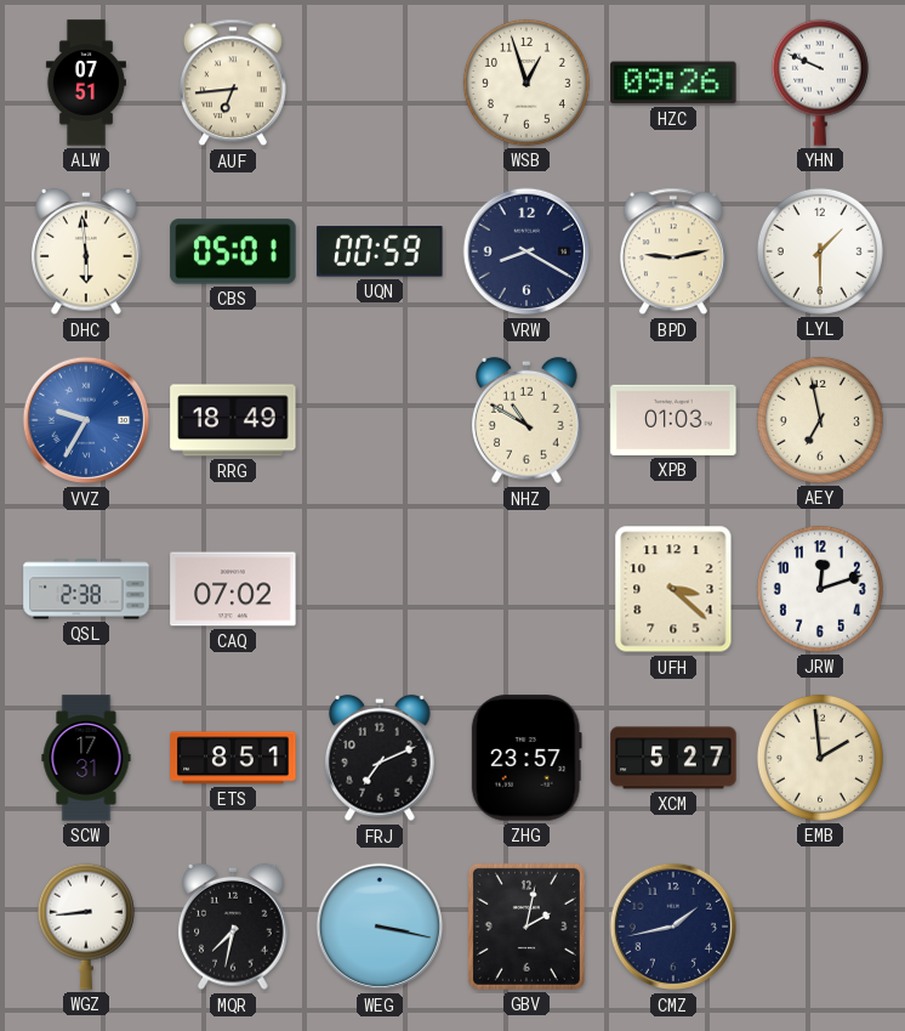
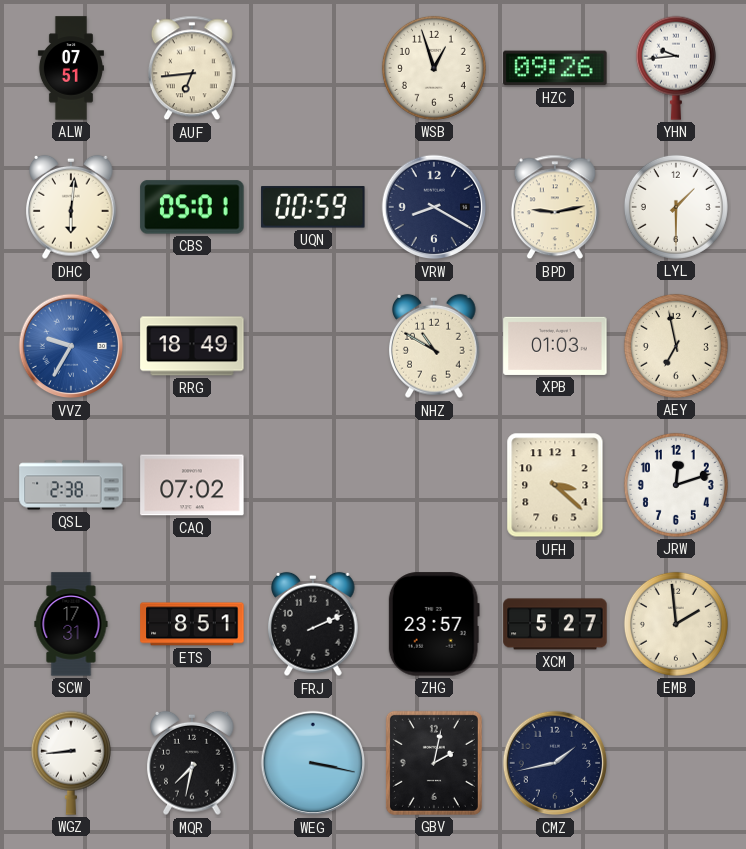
YHN: 9:49 -> 9:44
DHC: 5:59 -> 6:01
FRJ: 7:11 -> 2:11
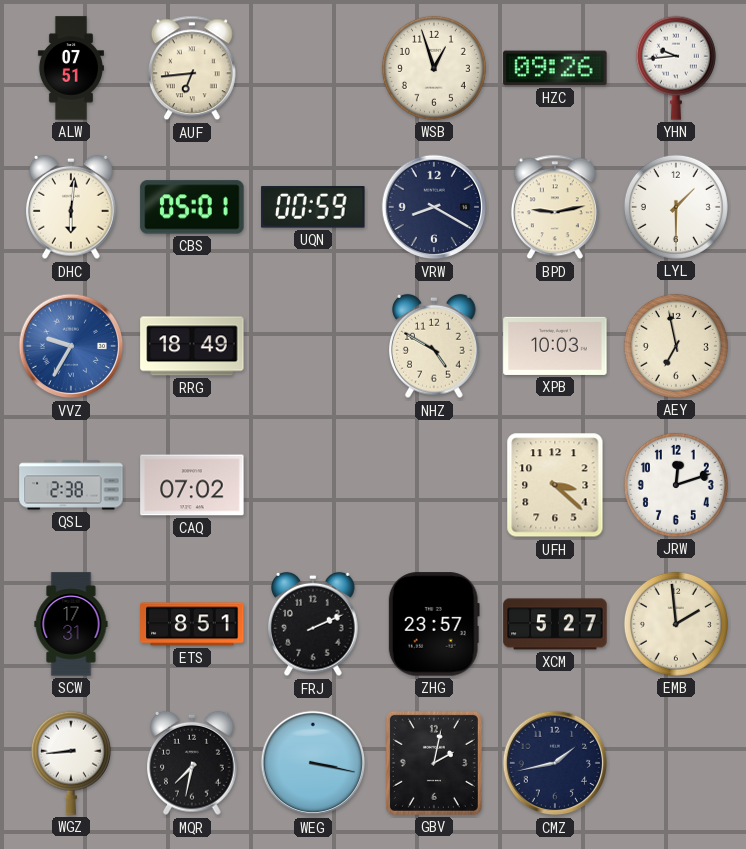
NHZ: 10:50 -> 4:50
XPB: 01:03 -> 10:03
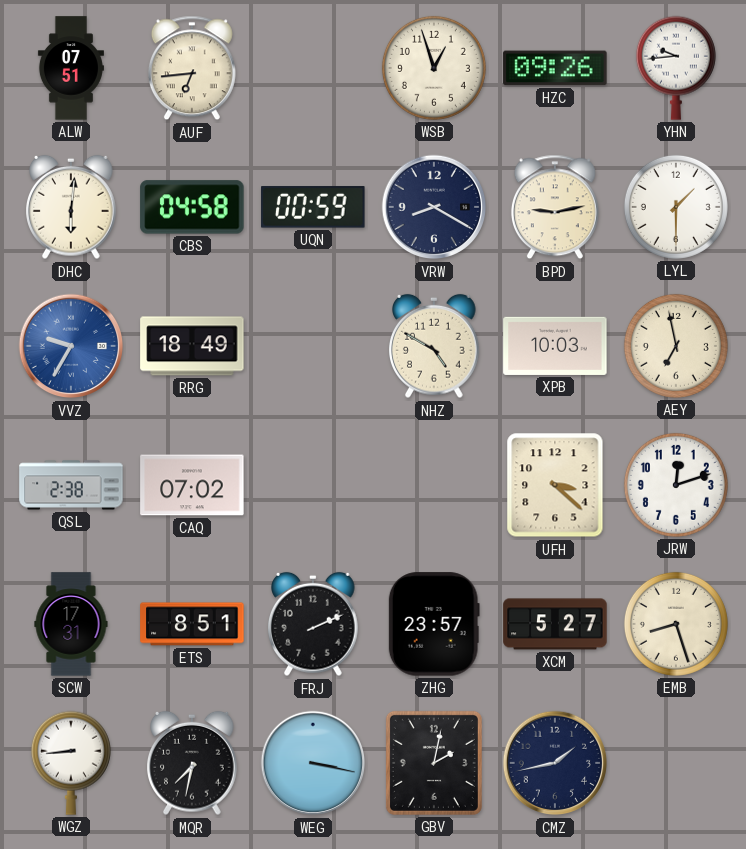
CBS: 05:01 -> 04:58
EMB: 1:59 -> 8:27
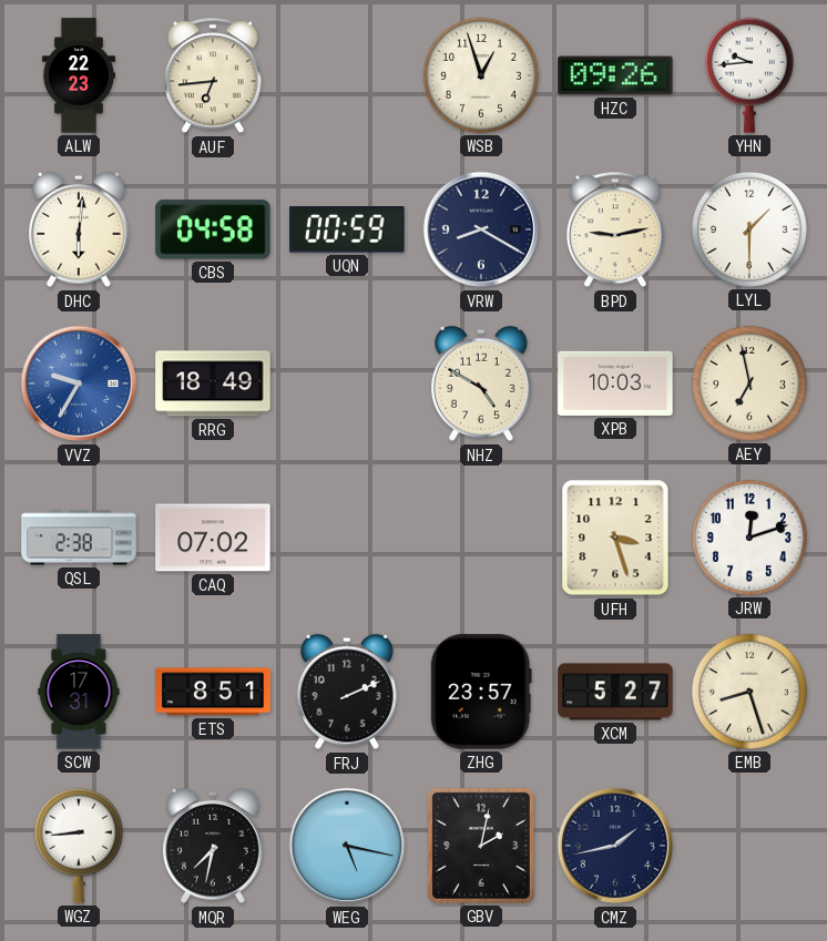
ALW: 07:51 -> 22:23
UFH: 3:22 -> 3:27
WEG: 3:17 -> 5:17
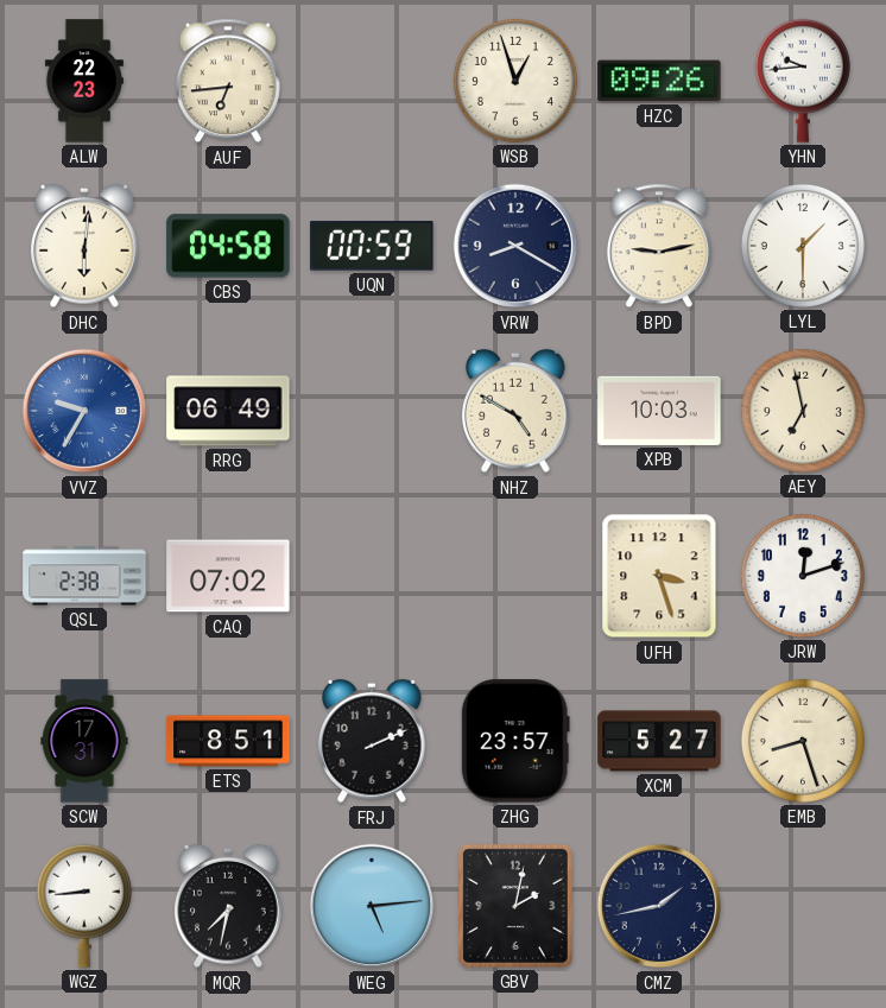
RRG: 18:49 -> 06:49
WEG: 5:17 -> 5:14
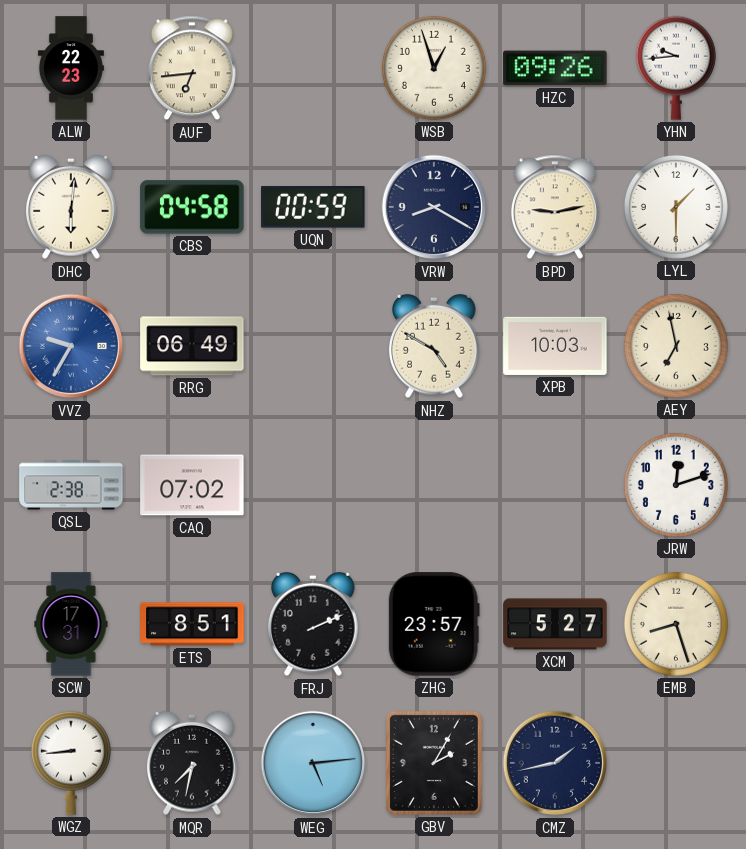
UFH: 3:27 -> none
GBV: 2:02 -> 2:05
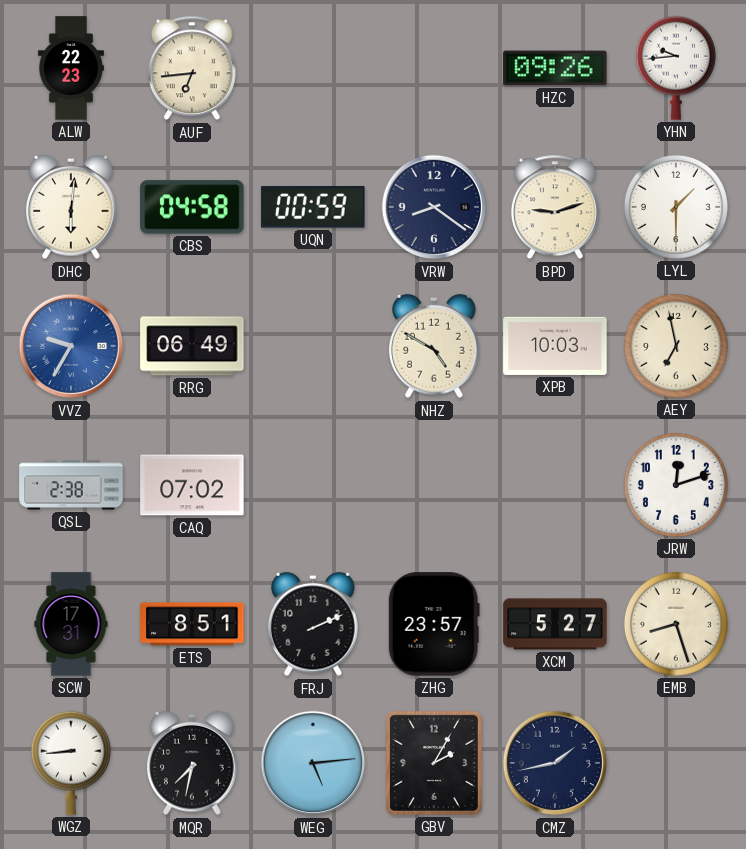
WSB: 12:57 -> none
VRW: 8:20 -> 8:21
BPD: 9:13 -> 9:12
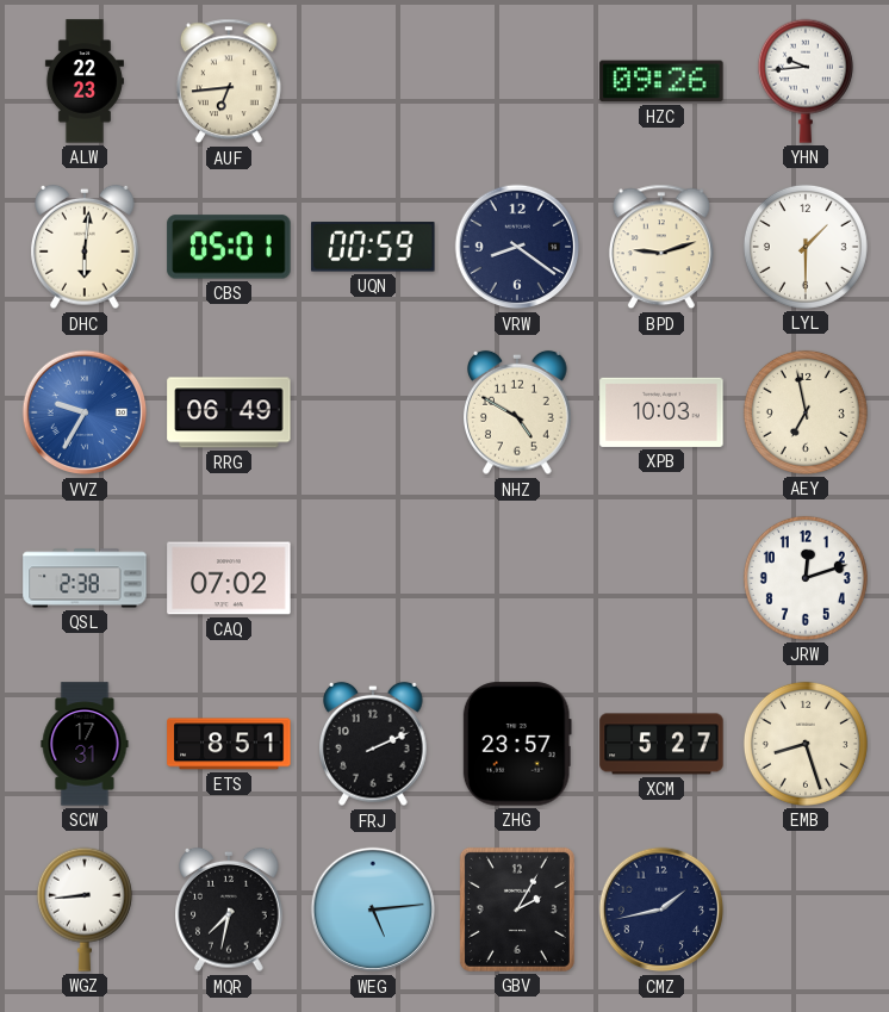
CBS: 04:58 -> 05:01
